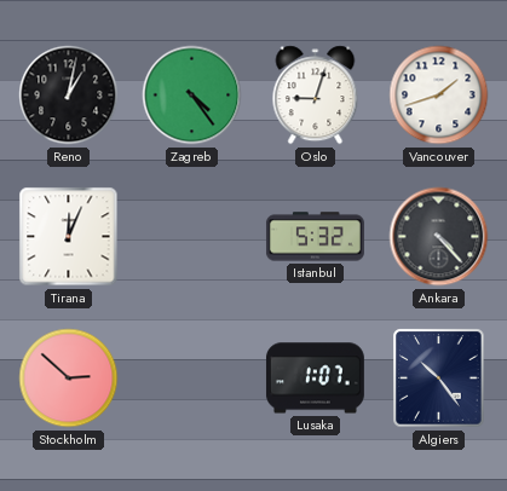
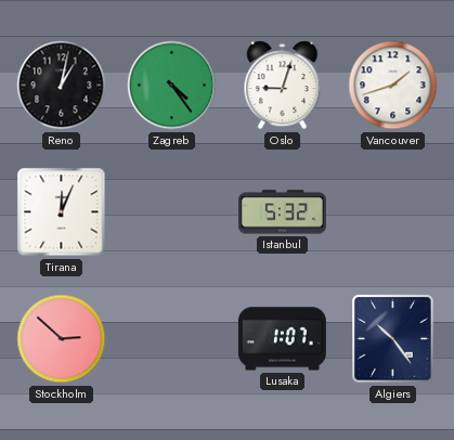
Ankara: 4:23 -> none
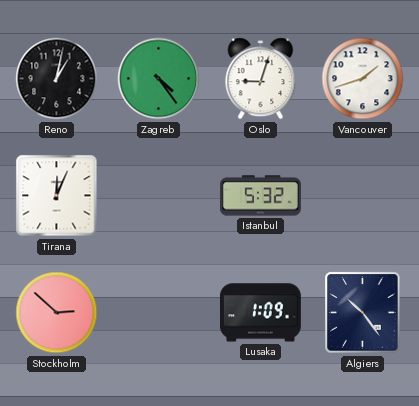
Lusaka: 1:07 -> 1:09
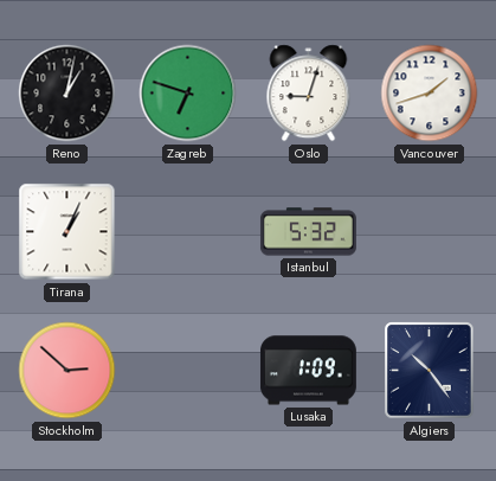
Zagreb: 4:24 -> 6:48
Tirana: 12:04 -> 1:04
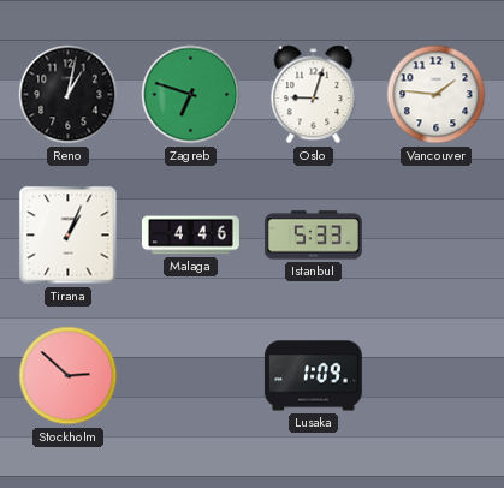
Vancouver: 1:42 -> 1:46
Malaga: none -> 4:46
Istanbul: 5:32 -> 5:33
Algiers: 10:24 -> none
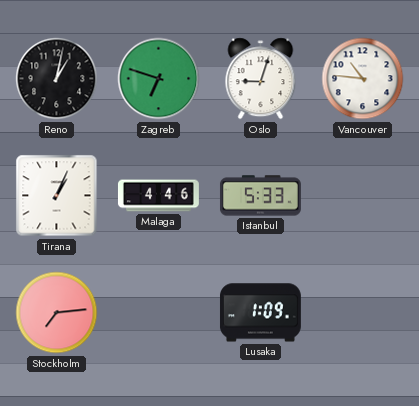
Vancouver: 1:46 -> 10:46
Stockholm: 2:52 -> 7:14
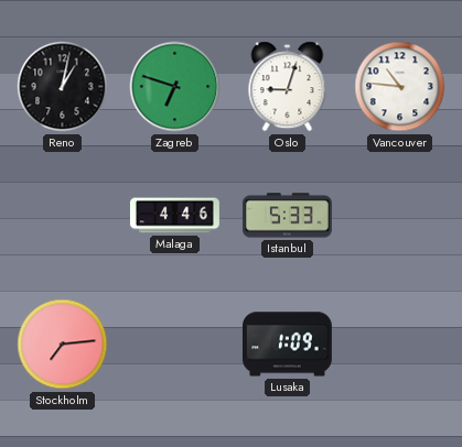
Tirana: 1:04 -> none
